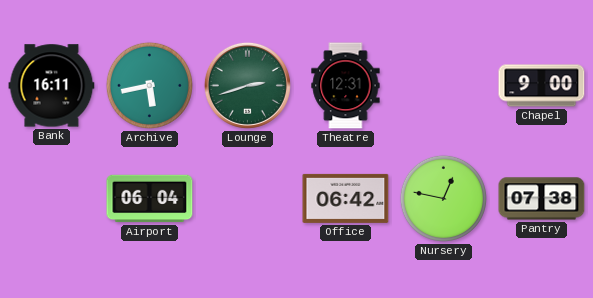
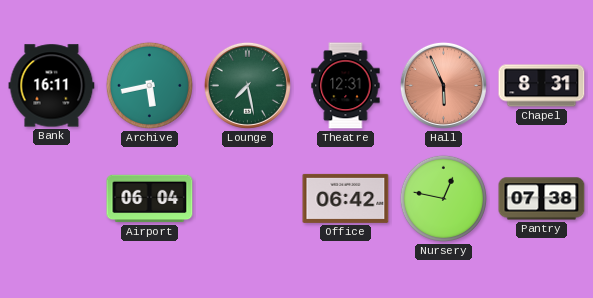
Lounge: 2:42 -> 7:28
Hall: none -> 5:56
Chapel: 9:00 -> 8:31
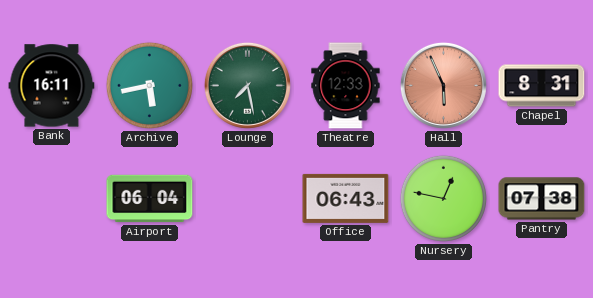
Theatre: 12:31 -> 12:33
Office: 06:42 -> 06:43
